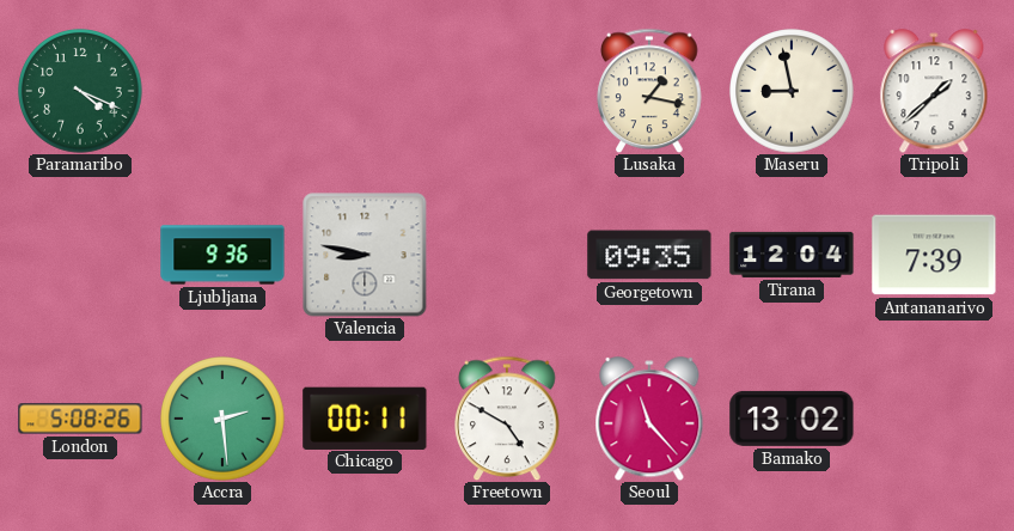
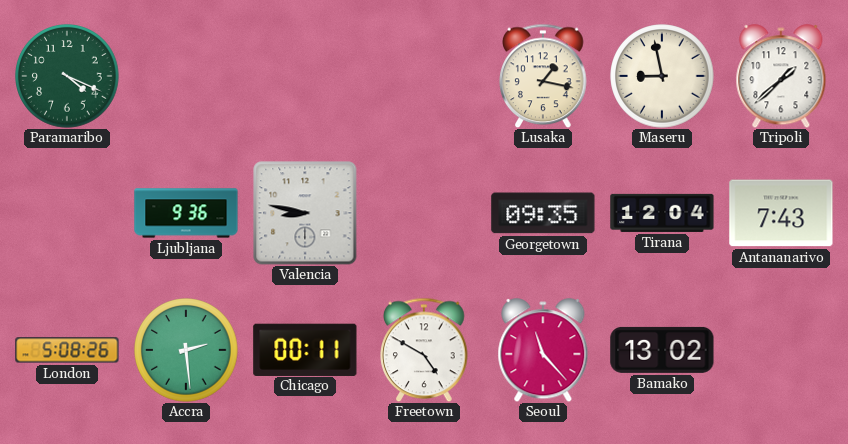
Antananarivo: 7:39 -> 7:43
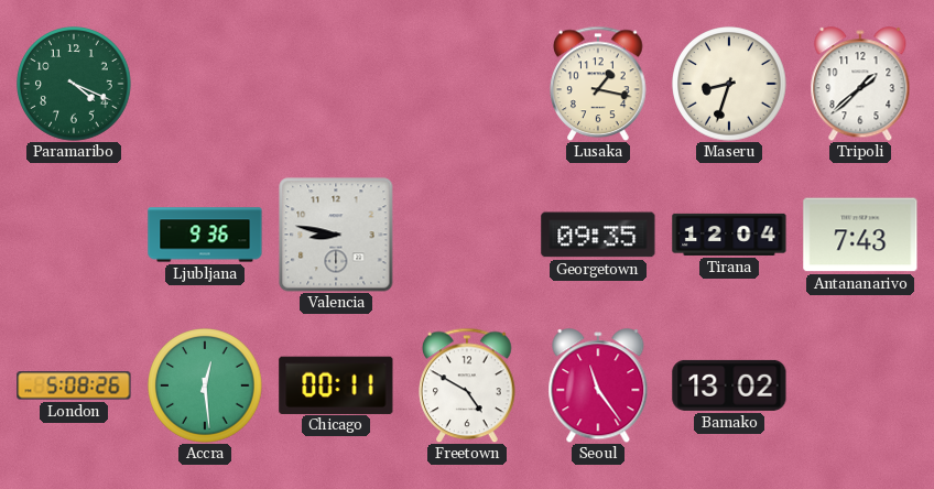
Maseru: 8:58 -> 8:33
Accra: 2:29 -> 12:29
Seoul: 11:23 -> 11:24
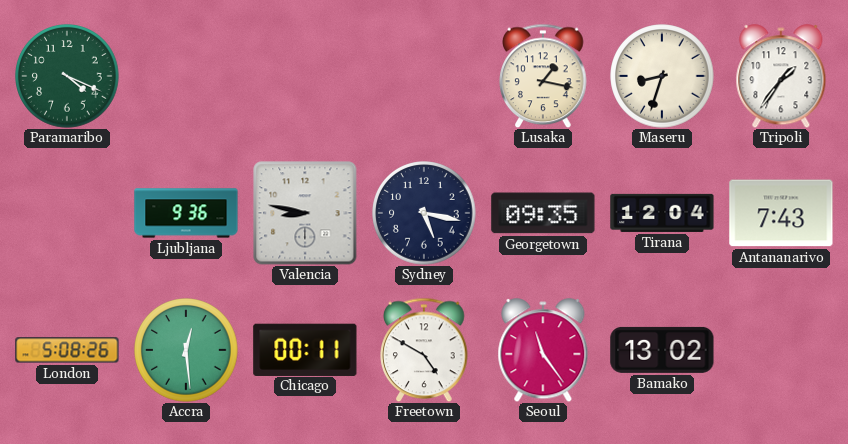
Tripoli: 1:38 -> 1:36
Sydney: none -> 5:17
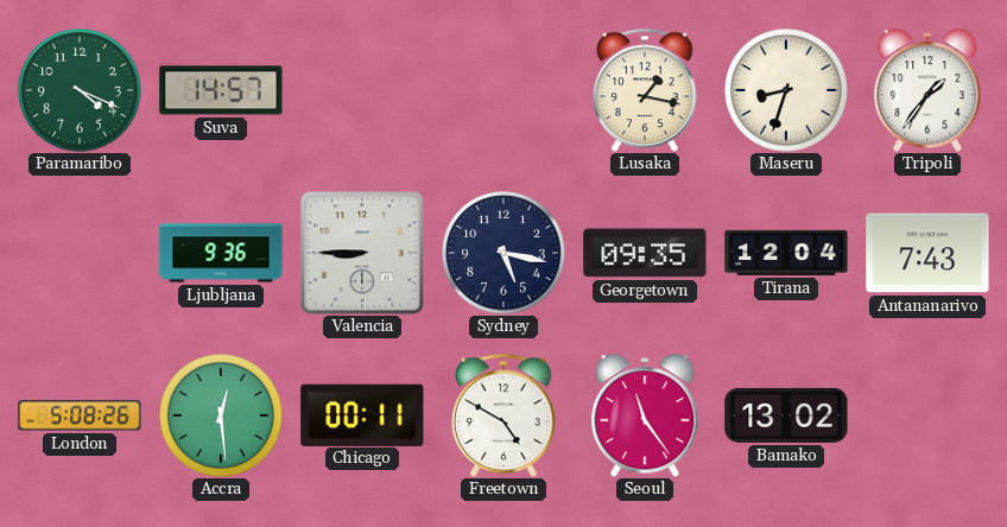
Suva: none -> 14:57
Valencia: 8:47 -> 8:45
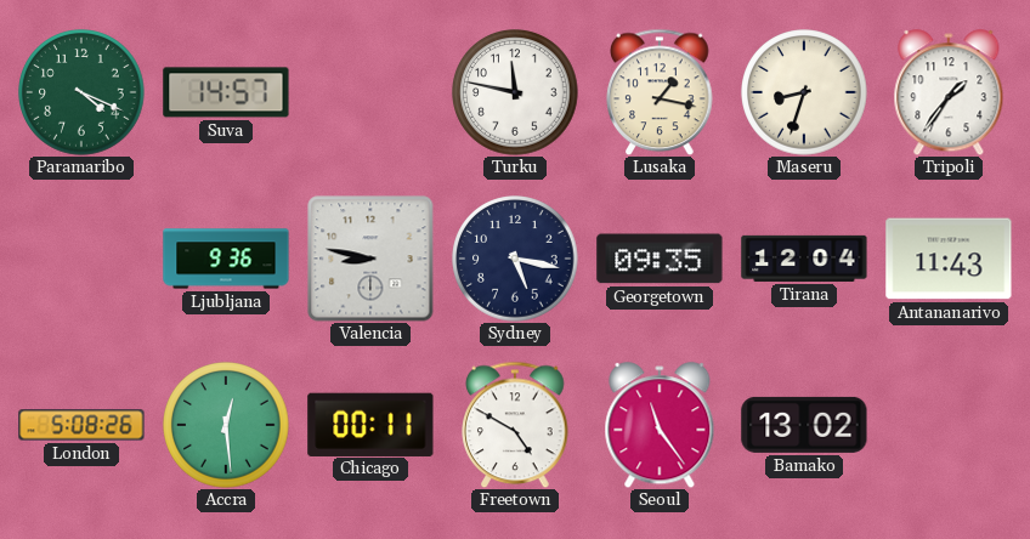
Turku: none -> 11:47
Valencia: 8:45 -> 8:47
Antananarivo: 7:43 -> 11:43
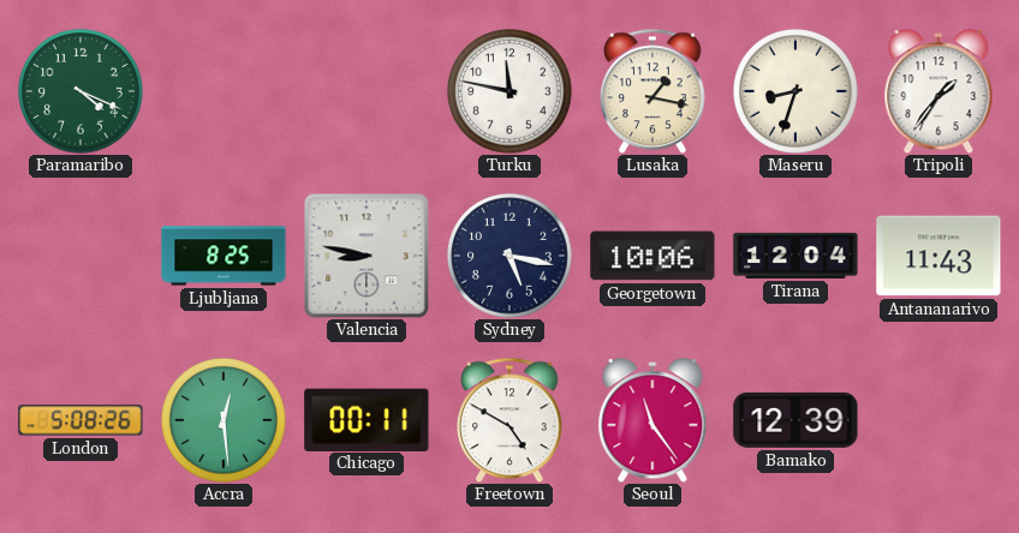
Suva: 14:57 -> none
Ljubljana: 9:36 -> 8:25
Georgetown: 09:35 -> 10:06
Bamako: 13:02 -> 12:39
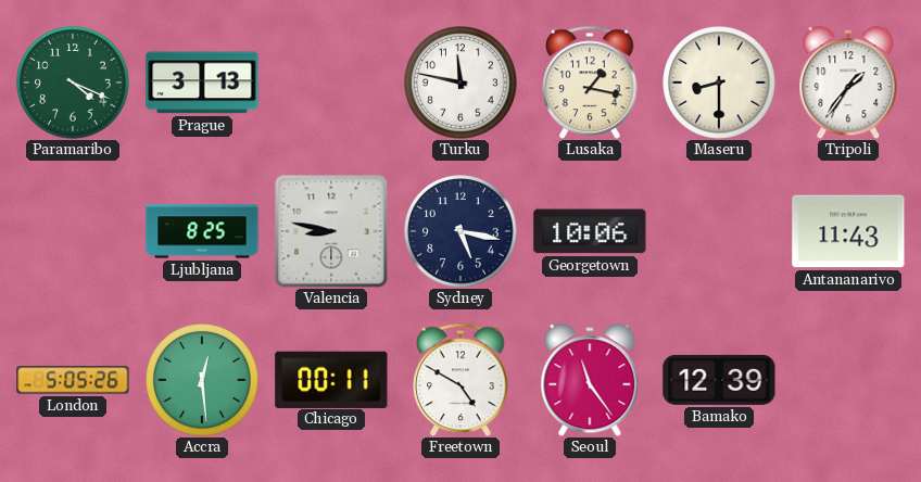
Prague: none -> 3:13
Maseru: 8:33 -> 8:30
Tirana: 12:04 -> none
London: 5:08 -> 5:05
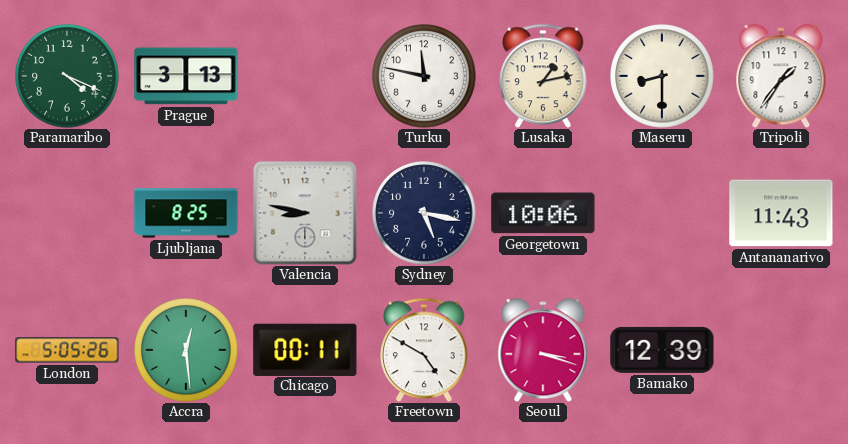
Lusaka: 1:17 -> 1:13
Seoul: 11:24 -> 3:18
